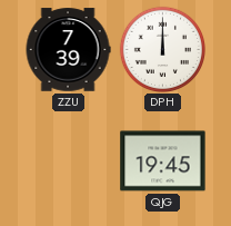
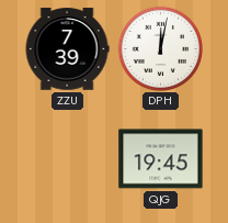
DPH: 12:00 -> 12:02
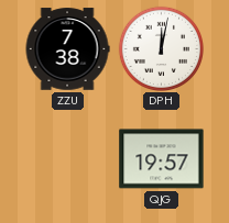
ZZU: 7:39 -> 7:38
QJG: 19:45 -> 19:57
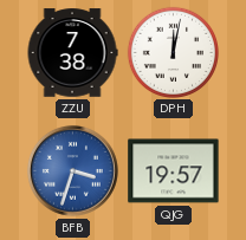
BFB: none -> 3:33
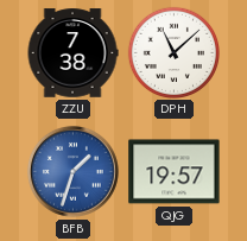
DPH: 12:02 -> 11:08
BFB: 3:33 -> 1:33
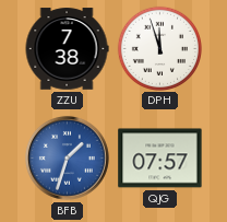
DPH: 11:08 -> 11:57
QJG: 19:57 -> 07:57
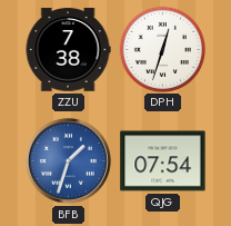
DPH: 11:57 -> 12:33
QJG: 07:57 -> 07:54
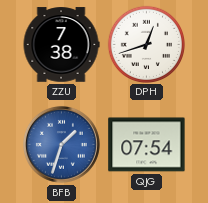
DPH: 12:33 -> 12:42
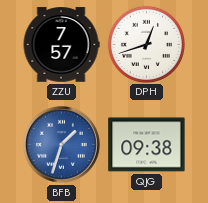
ZZU: 7:38 -> 7:57
QJG: 07:54 -> 09:38
